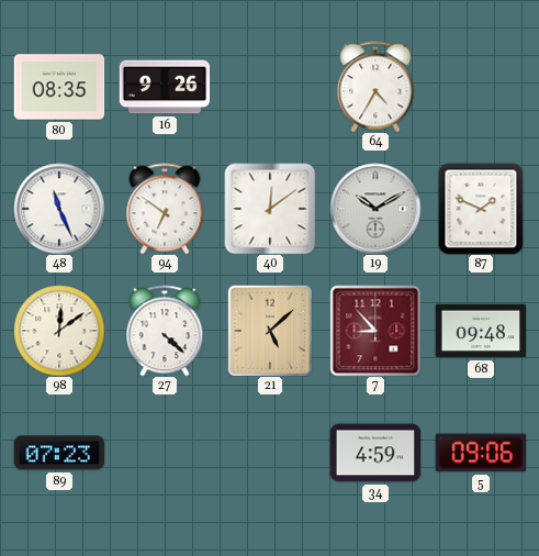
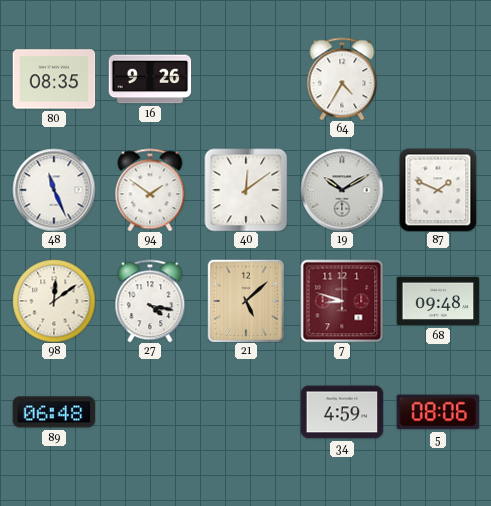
94: 6:51 -> 1:51
27: 4:22 -> 4:17
7: 8:53 -> 8:48
89: 07:23 -> 06:48
5: 09:06 -> 08:06
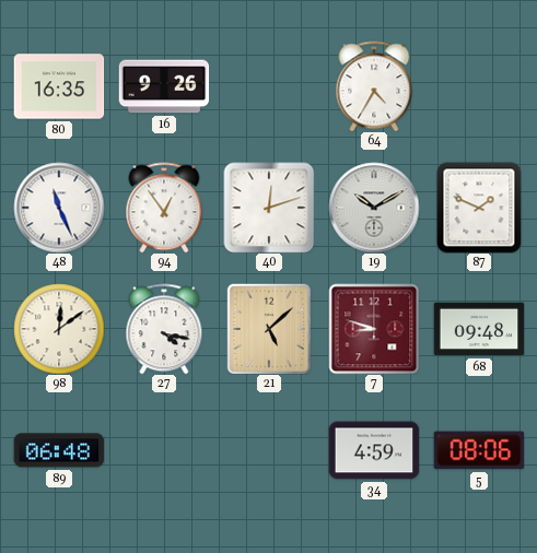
80: 08:35 -> 16:35
94: 1:51 -> 12:54
40: 12:09 -> 12:12
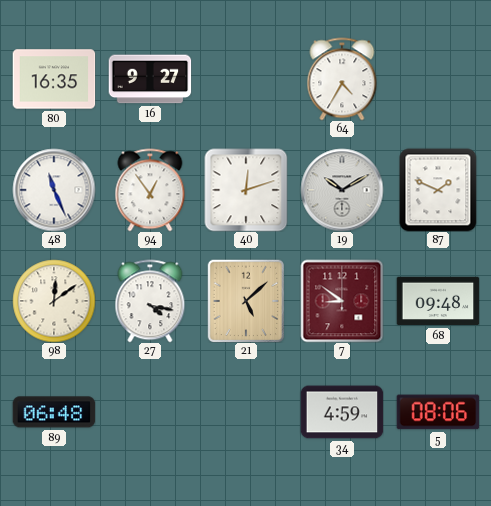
16: 9:26 -> 9:27
7: 8:48 -> 8:51
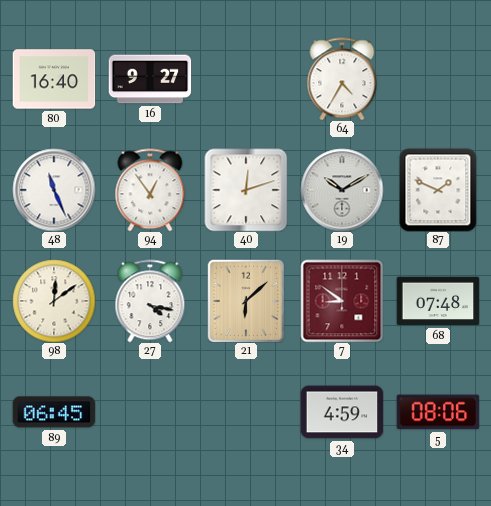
80: 16:35 -> 16:40
21: 5:08 -> 6:08
68: 09:48 -> 07:48
89: 06:48 -> 06:45
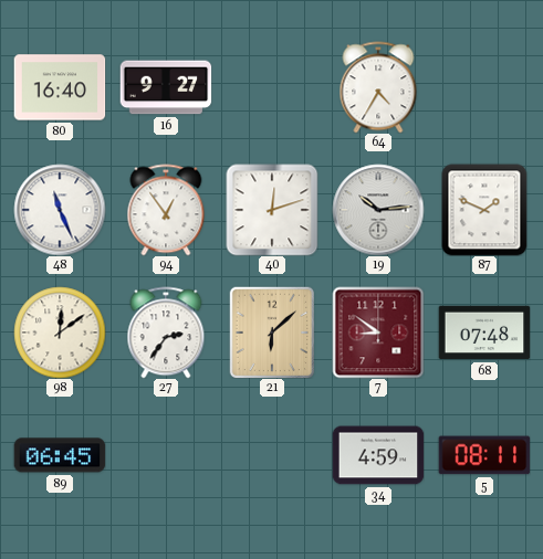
19: 10:10 -> 10:14
27: 4:17 -> 2:36
5: 08:06 -> 08:11
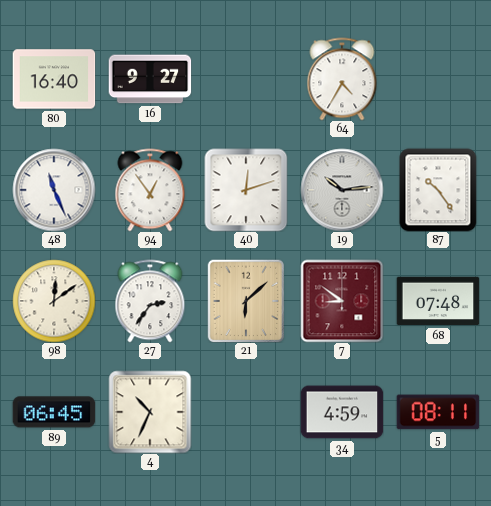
87: 1:49 -> 10:24
4: none -> 10:34
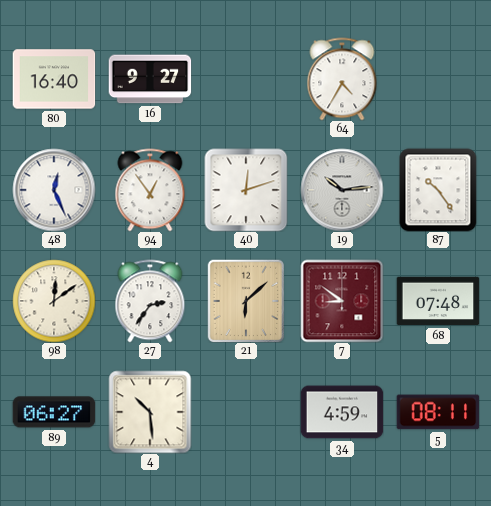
48: 11:26 -> 12:26
89: 06:45 -> 06:27
4: 10:34 -> 10:29
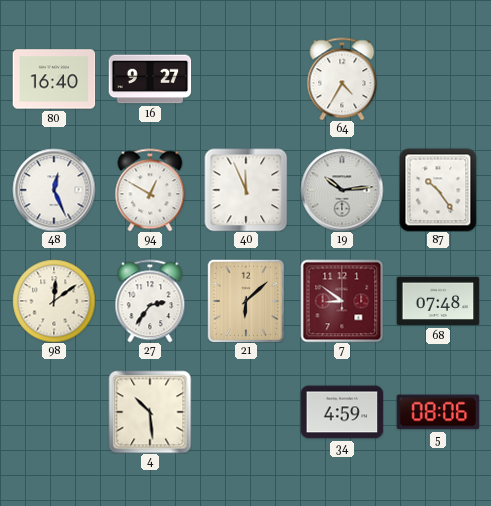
94: 12:54 -> 12:50
40: 12:12 -> 11:56
89: 06:27 -> none
5: 08:11 -> 08:06
